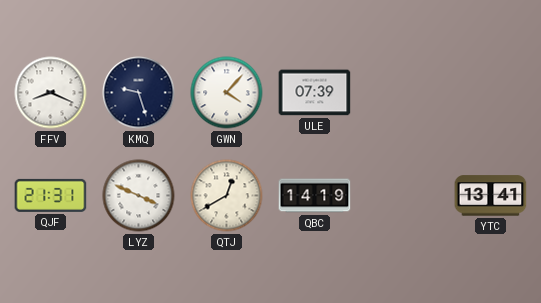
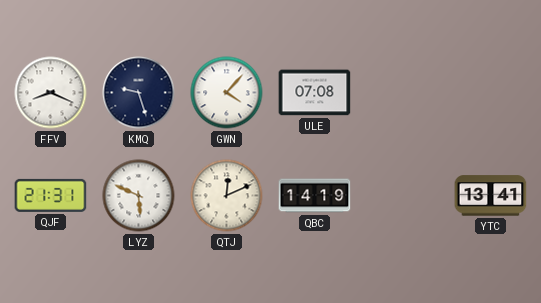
ULE: 07:39 -> 07:08
LYZ: 3:49 -> 5:49
QTJ: 12:40 -> 12:11
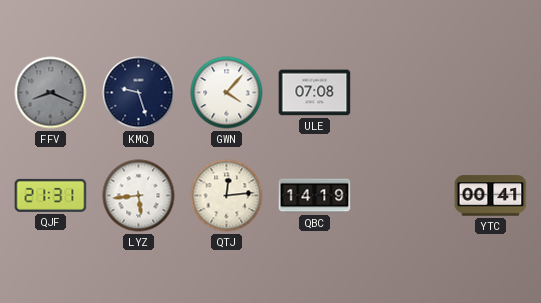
FFV dial: white -> grey
LYZ: 5:49 -> 5:44
QTJ: 12:11 -> 12:14
YTC: 13:41 -> 00:41
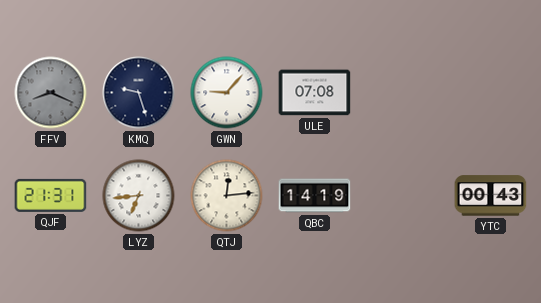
GWN: 4:07 -> 9:07
LYZ: 5:44 -> 6:44
YTC: 00:41 -> 00:43
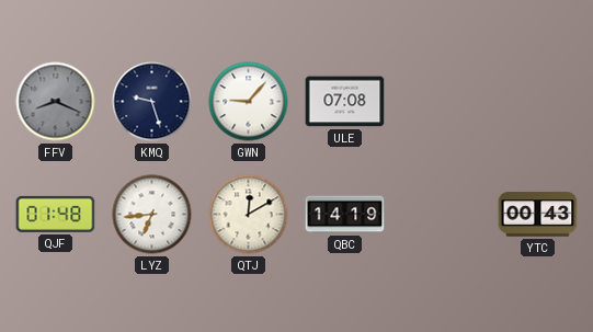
QJF: 21:31 -> 01:48
QTJ: 12:14 -> 12:10
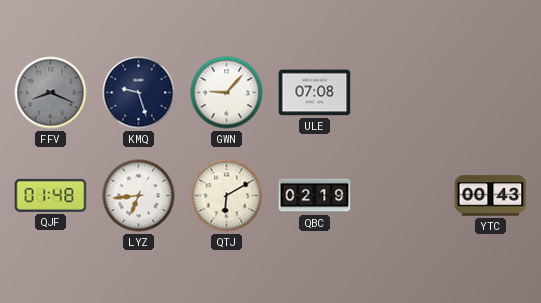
QTJ: 12:10 -> 6:10
QBC: 14:19 -> 02:19
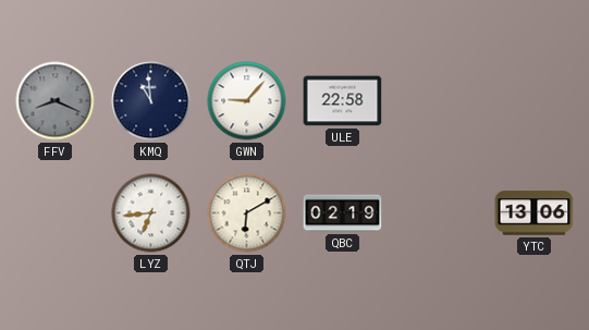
KMQ: 9:27 -> 10:59
ULE: 07:08 -> 22:58
QJF: 01:48 -> none
YTC: 00:43 -> 13:06
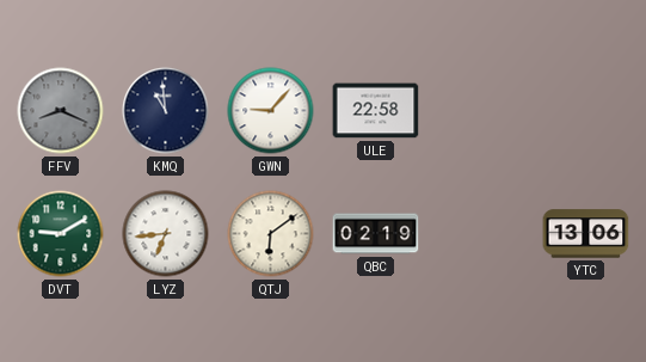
DVT: none -> 9:10
QTJ: 6:10 -> 6:09
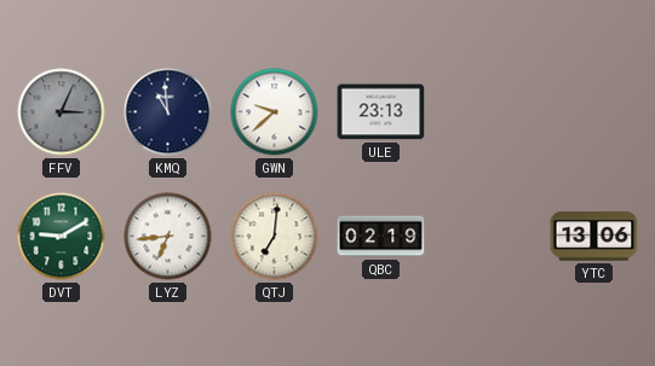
FFV: 8:19 -> 3:04
GWN: 9:07 -> 9:38
ULE: 22:58 -> 23:13
QTJ: 6:09 -> 7:01
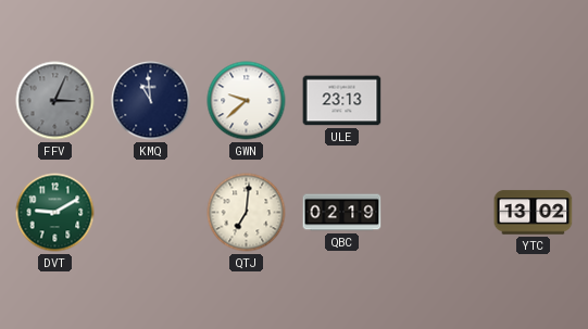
LYZ: 6:44 -> none
YTC: 13:06 -> 13:02
